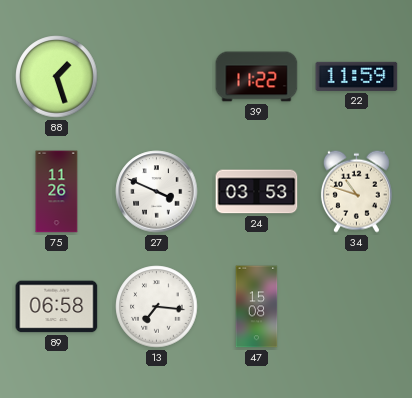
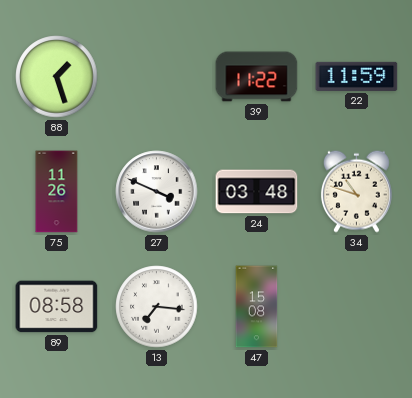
24: 03:53 -> 03:48
89: 06:58 -> 08:58
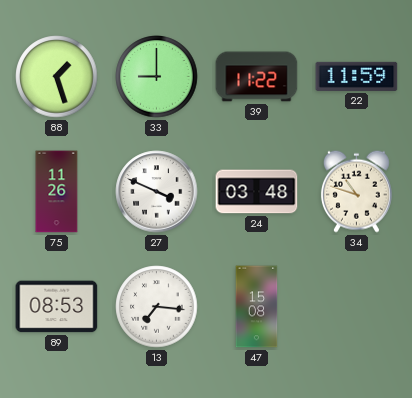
33: none -> 9:00
89: 08:58 -> 08:53
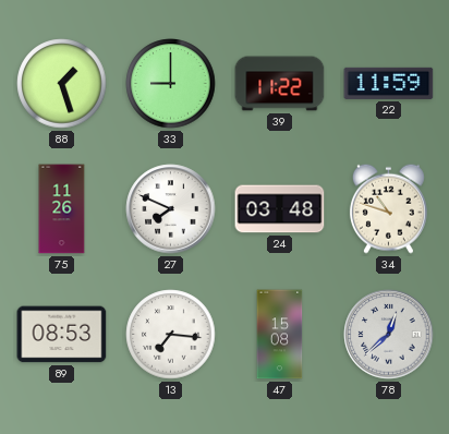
27: 3:49 -> 7:49
78: none -> 12:38
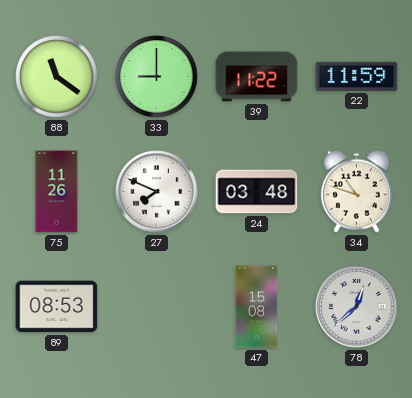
88: 1:27 -> 11:21
13: 7:16 -> none
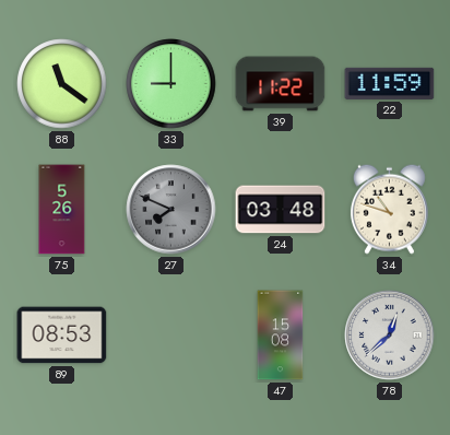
75: 11:26 -> 5:26
27 dial: white -> grey
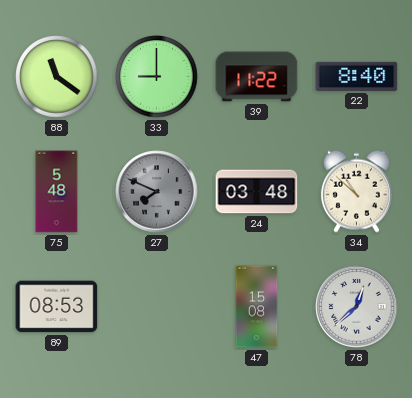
22: 11:59 -> 8:40
75: 5:26 -> 5:48
34: 10:48 -> 10:52
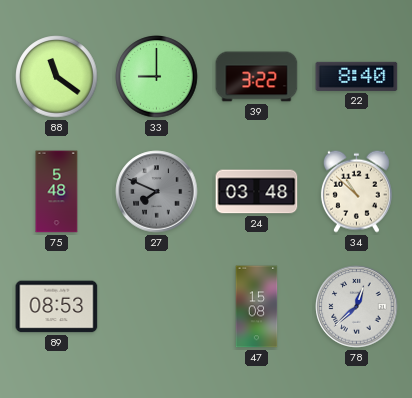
39: 11:22 -> 3:22
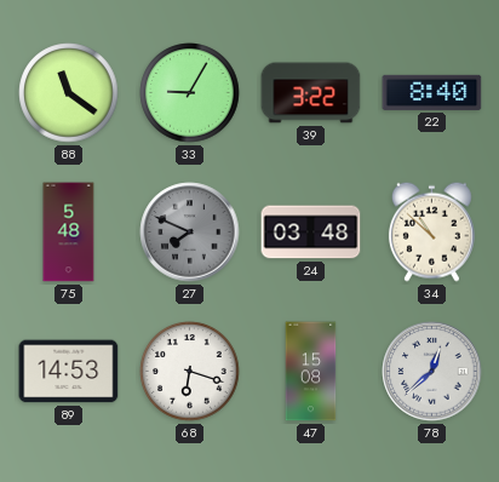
33: 9:00 -> 9:05
89: 08:53 -> 14:53
68: none -> 6:18
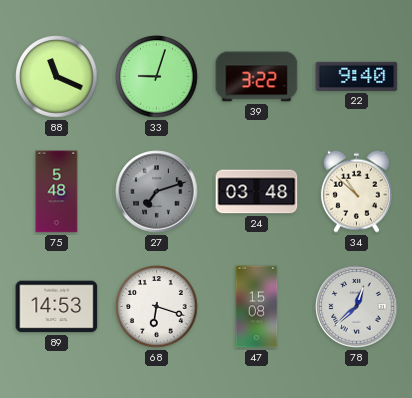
88: 11:21 -> 11:19
33: 9:05 -> 9:03
22: 8:40 -> 9:40
27: 7:49 -> 7:12
